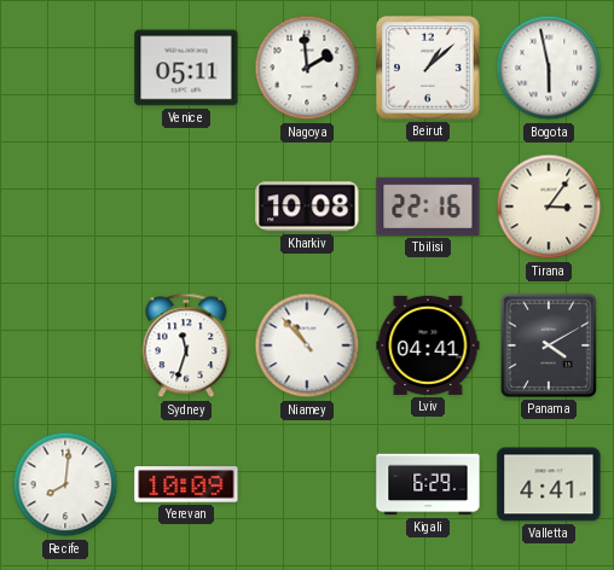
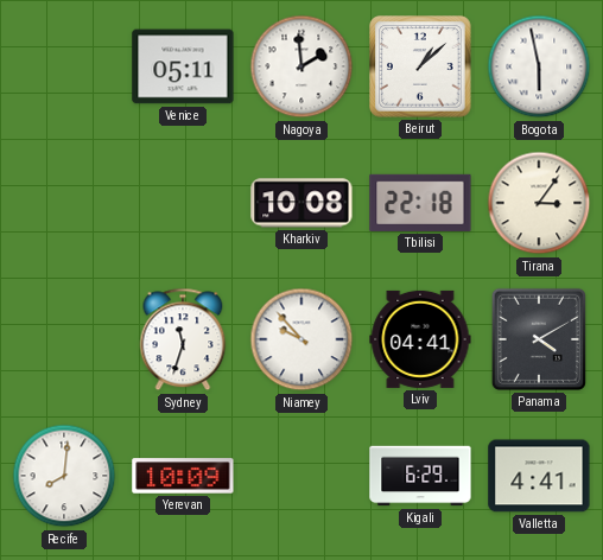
Tbilisi: 22:16 -> 22:18
Niamey: 10:53 -> 9:53
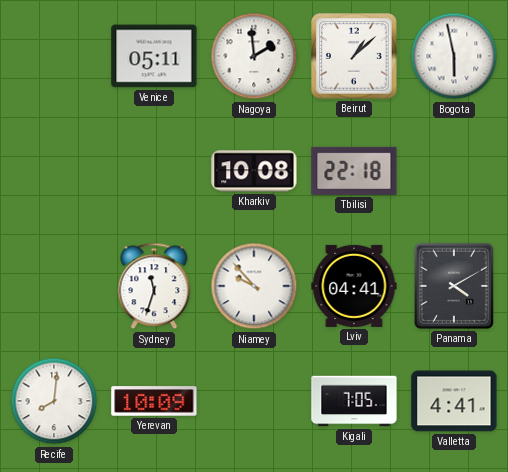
Tirana: 3:06 -> none
Kigali: 6:29 -> 7:05
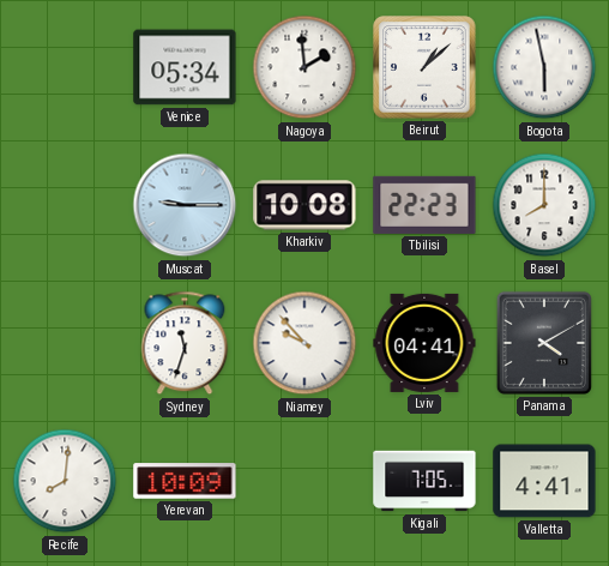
Venice: 05:11 -> 05:34
Muscat: none -> 9:15
Tbilisi: 22:18 -> 22:23
Basel: none -> 8:00
